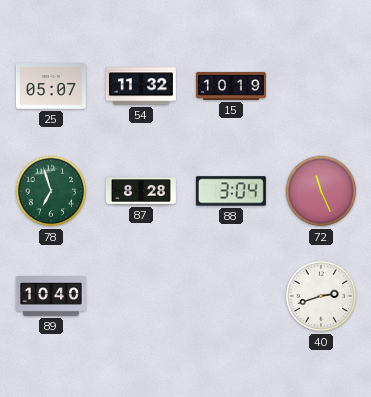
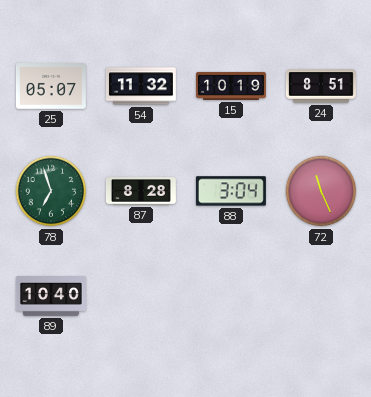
24: none -> 8:51
40: 2:42 -> none
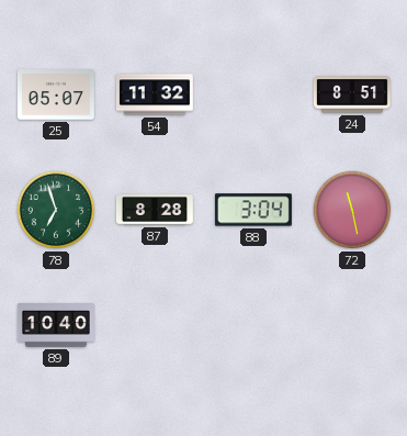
15: 10:19 -> none
72: 11:26 -> 11:28
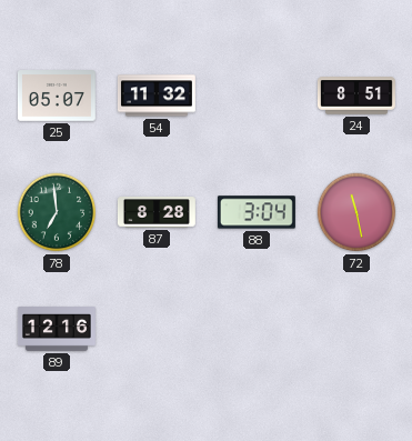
78: 6:57 -> 6:59
89: 10:40 -> 12:16
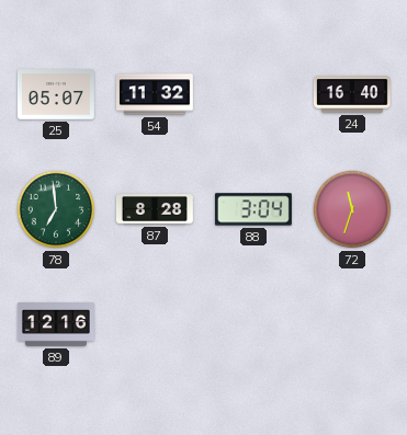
24: 8:51 -> 16:40
72: 11:28 -> 11:33
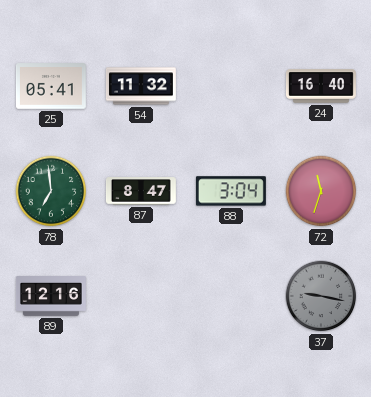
25: 05:07 -> 05:41
87: 8:28 -> 8:47
37: none -> 9:17
